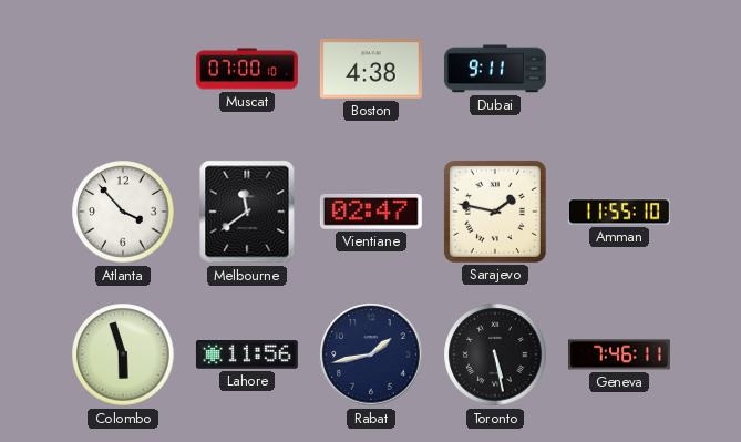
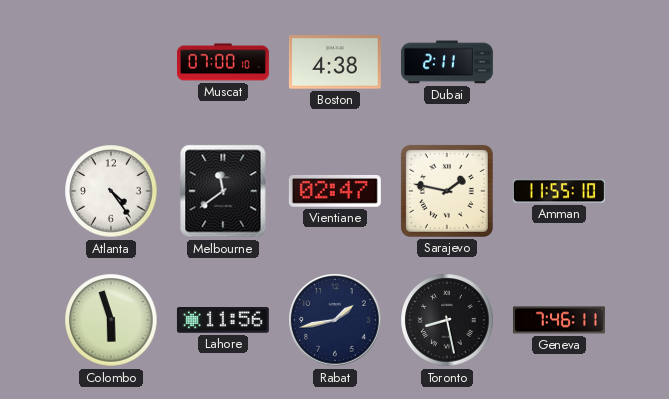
Dubai: 9:11 -> 2:11
Atlanta: 3:53 -> 4:24
Toronto: 5:28 -> 8:28
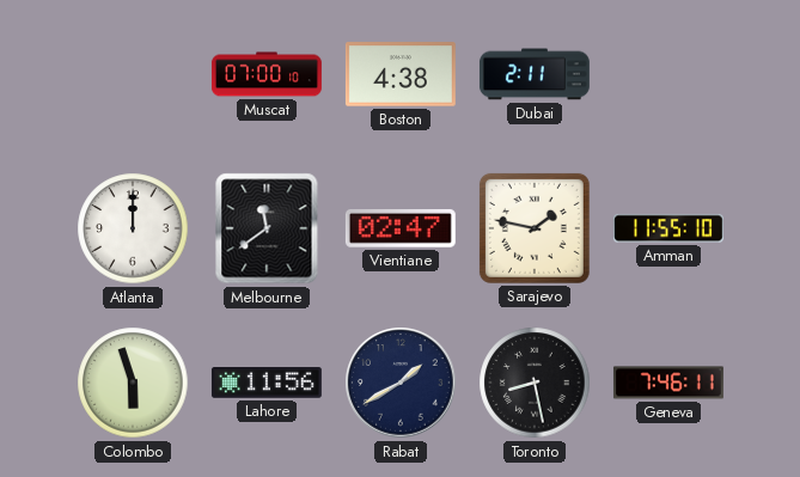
Atlanta: 4:24 -> 12:00
Rabat: 1:43 -> 1:40
